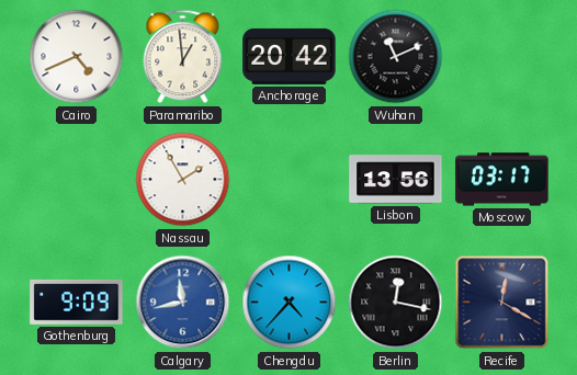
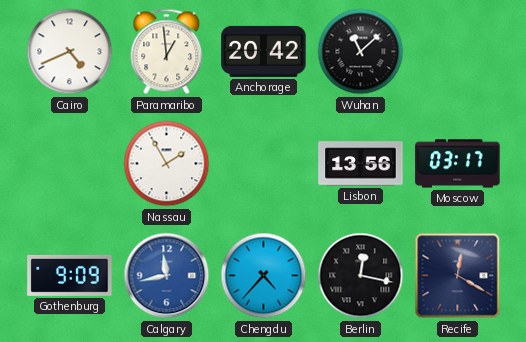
Wuhan: 11:11 -> 11:08
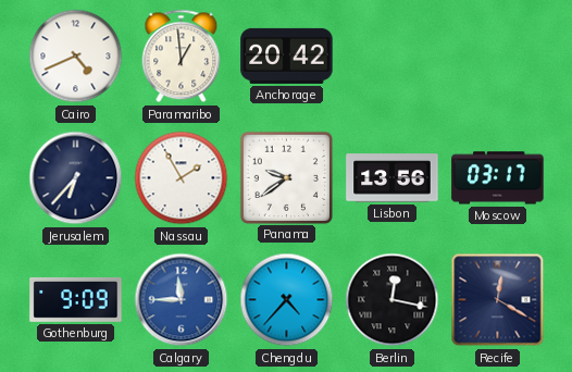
Wuhan: 11:08 -> none
Jerusalem: none -> 6:37
Panama: none -> 9:39
Calgary: 11:43 -> 11:45
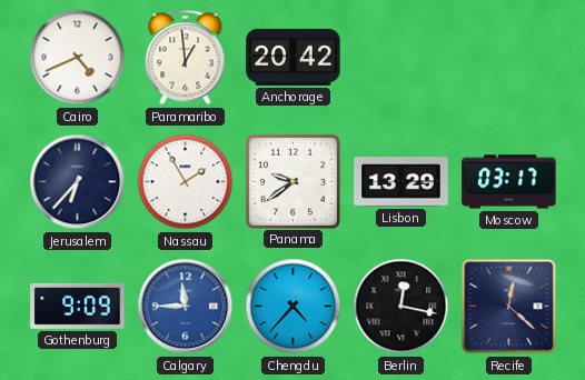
Lisbon: 13:56 -> 13:29
Recife: 12:20 -> 12:22
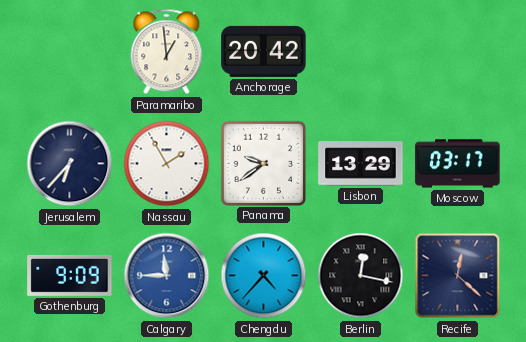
Cairo: 4:41 -> none
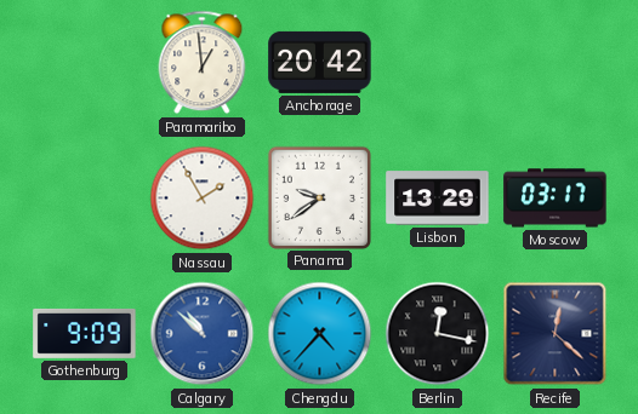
Jerusalem: 6:37 -> none
Calgary: 11:45 -> 10:52
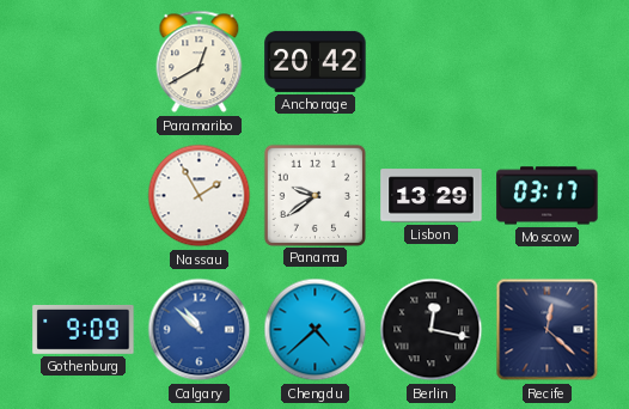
Paramaribo: 12:59 -> 12:40
Chengdu: 4:37 -> 4:38
